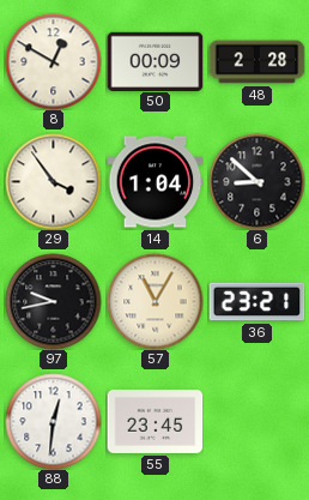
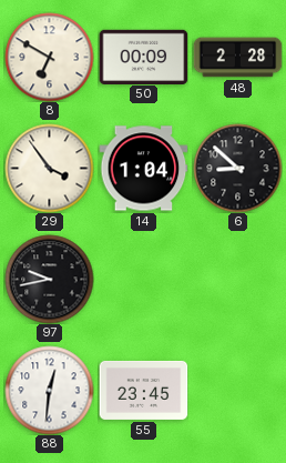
8: 12:50 -> 6:50
57: 11:05 -> none
36: 23:21 -> none
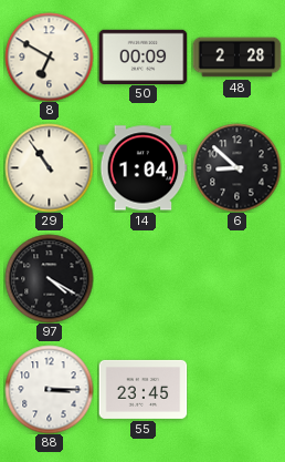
29: 3:54 -> 10:54
97: 9:43 -> 4:20
88: 12:31 -> 3:15
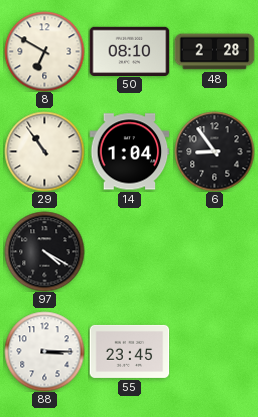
50: 00:09 -> 08:10
6: 8:52 -> 8:54
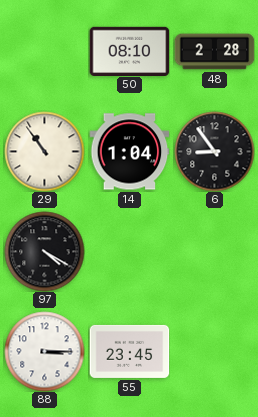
8: 6:50 -> none
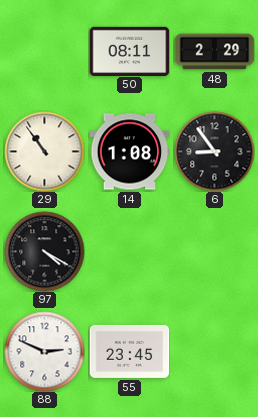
50: 08:10 -> 08:11
48: 2:28 -> 2:29
14: 1:04 -> 1:08
88: 3:15 -> 2:49
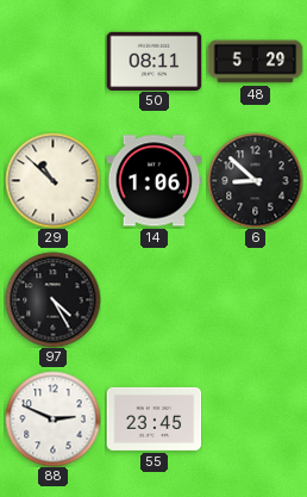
48: 2:29 -> 5:29
29: 10:54 -> 10:52
14: 1:08 -> 1:06
6: 8:54 -> 8:52
97: 4:20 -> 4:25
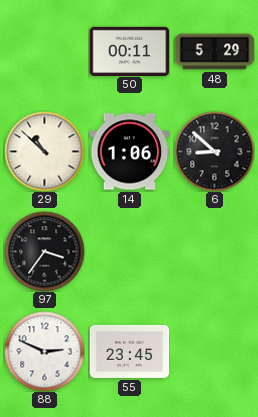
50: 08:11 -> 00:11
97: 4:25 -> 3:36
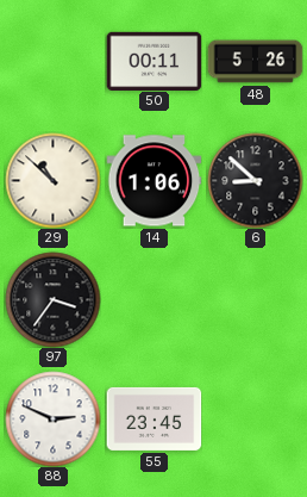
48: 5:29 -> 5:26
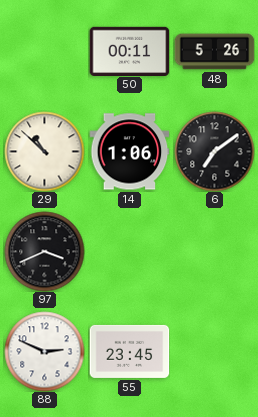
6: 8:52 -> 7:09
97: 3:36 -> 3:41
